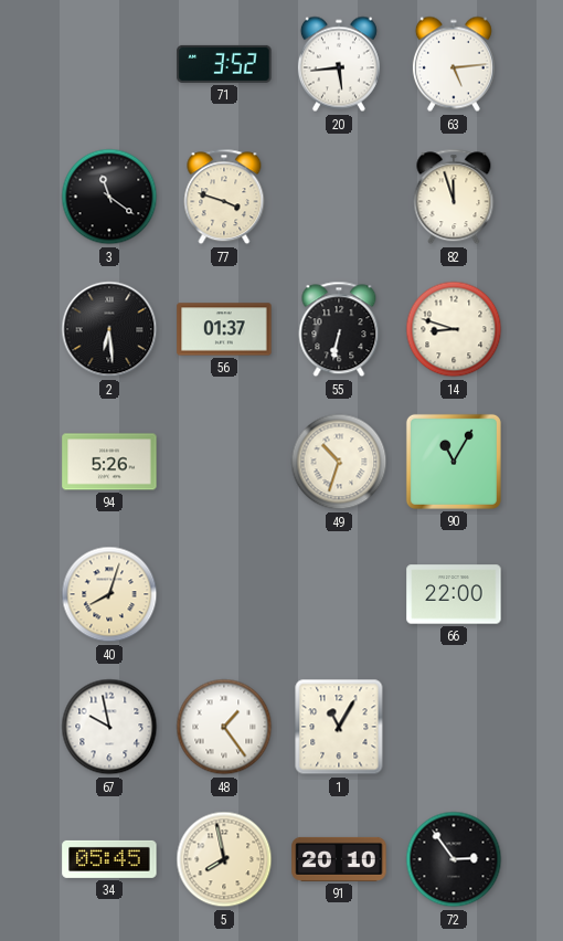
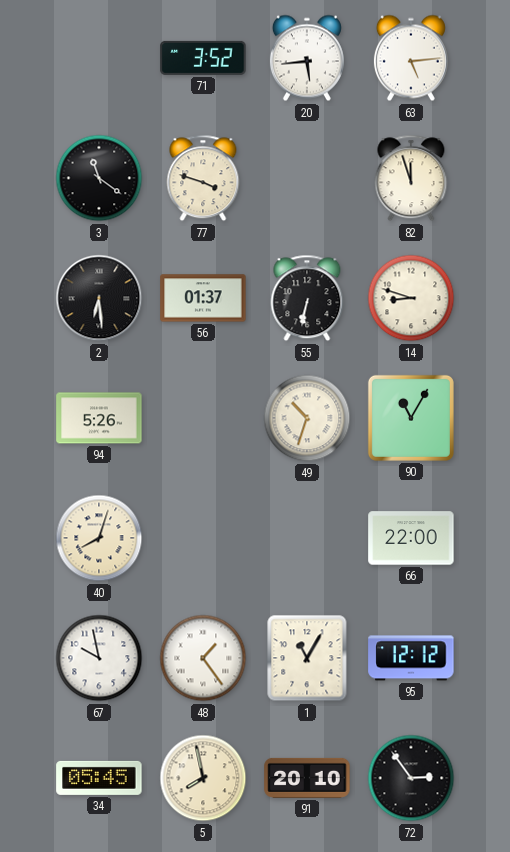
95: none -> 12:12
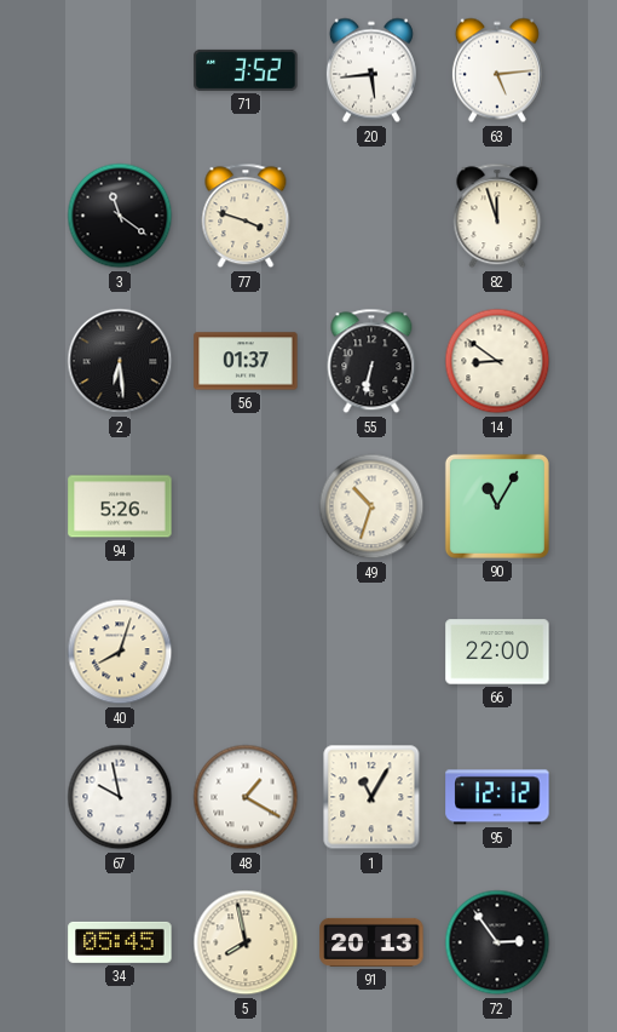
14: 8:48 -> 8:51
48: 1:24 -> 1:20
91: 20:10 -> 20:13
